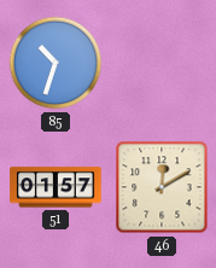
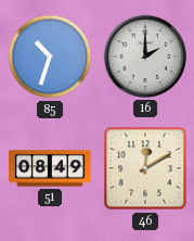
16: none -> 2:00
51: 01:57 -> 08:49
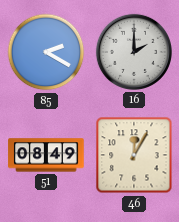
85: 10:33 -> 2:20
46: 12:10 -> 12:05
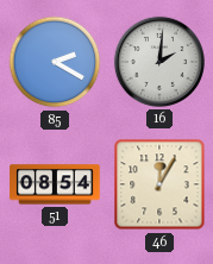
16: 2:00 -> 2:01
51: 08:49 -> 08:54
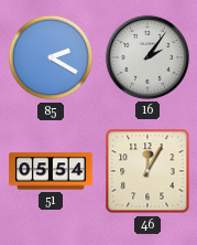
16: 2:01 -> 2:06
51: 08:54 -> 05:54
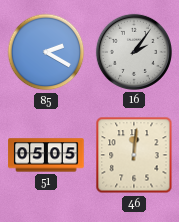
51: 05:54 -> 05:05
46: 12:05 -> 12:01
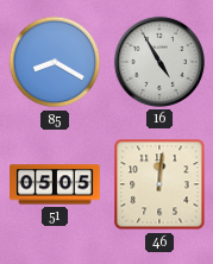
85: 2:20 -> 8:20
16: 2:06 -> 4:55
